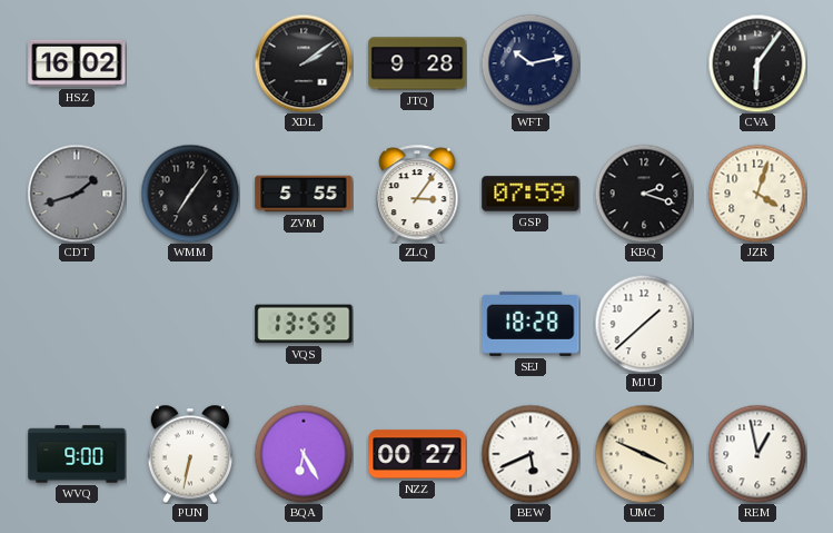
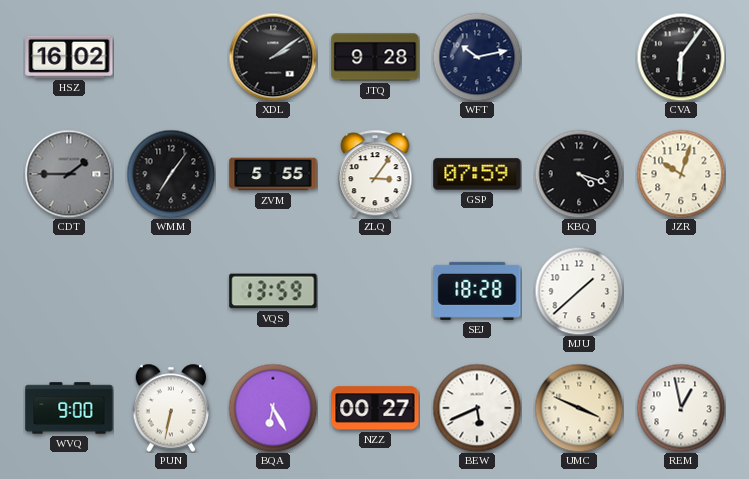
CDT: 1:42 -> 1:45
KBQ: 2:18 -> 4:18
JZR: 4:03 -> 10:03
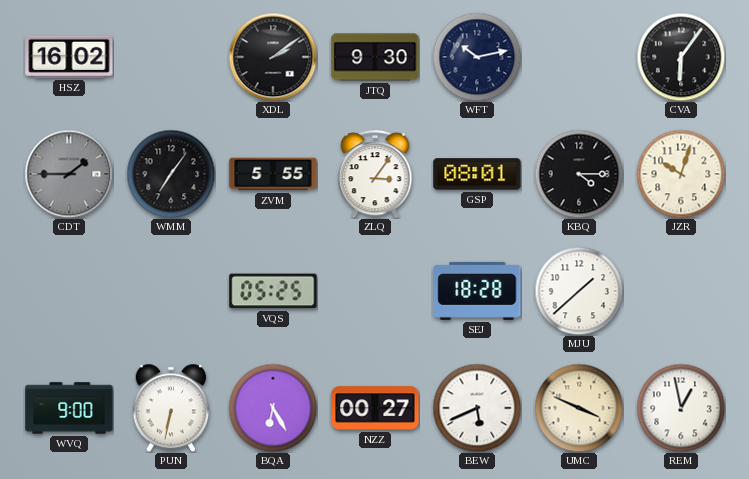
JTQ: 9:28 -> 9:30
GSP: 07:59 -> 08:01
KBQ: 4:18 -> 4:15
VQS: 13:59 -> 05:25
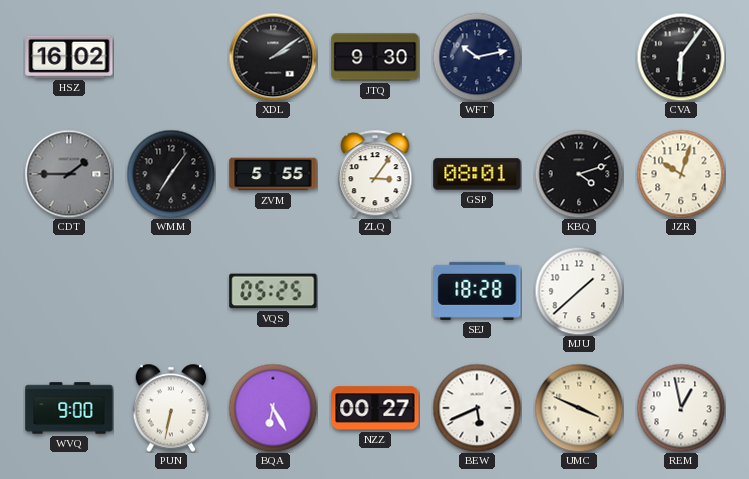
KBQ: 4:15 -> 4:12
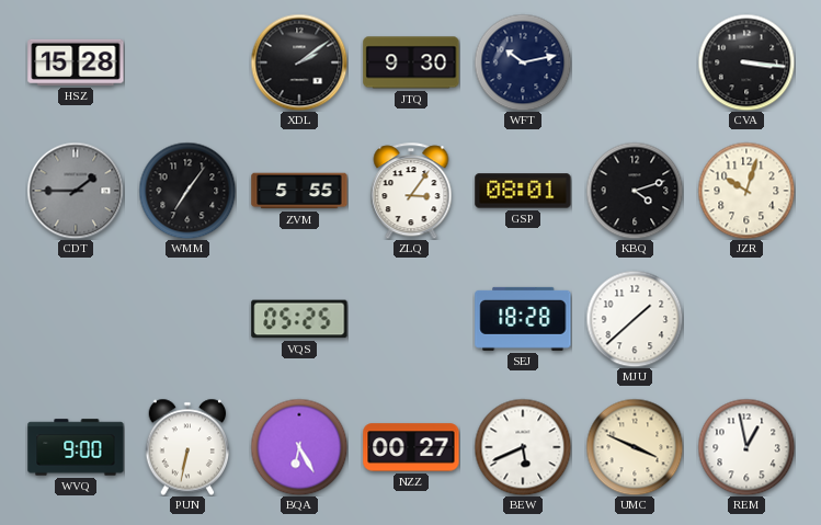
HSZ: 16:02 -> 15:28
CVA: 6:06 -> 3:16
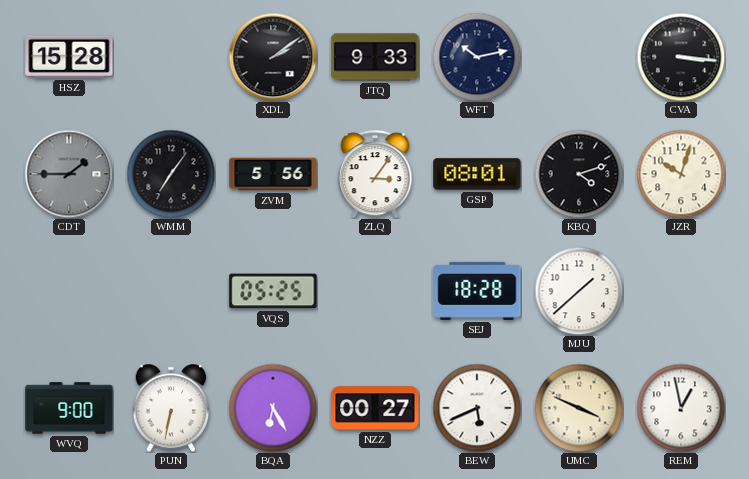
JTQ: 9:30 -> 9:33
ZVM: 5:55 -> 5:56
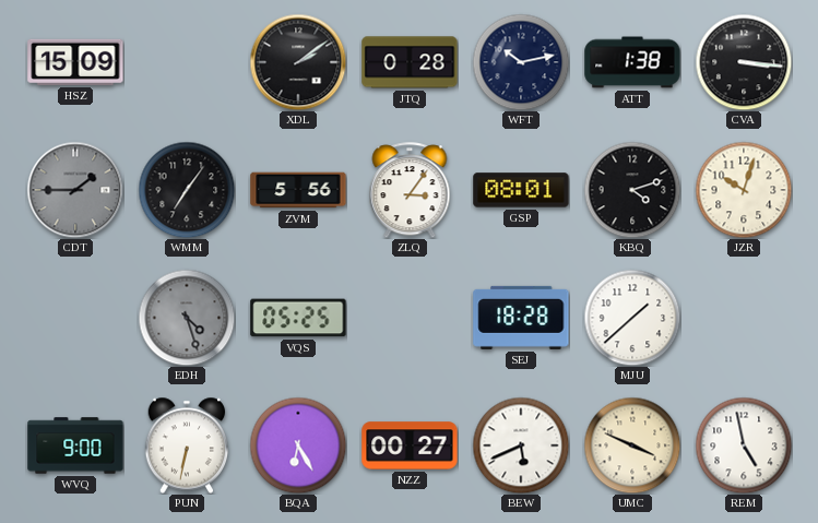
HSZ: 15:28 -> 15:09
JTQ: 9:33 -> 0:28
ATT: none -> 1:38
EDH: none -> 4:27
REM: 12:58 -> 4:58
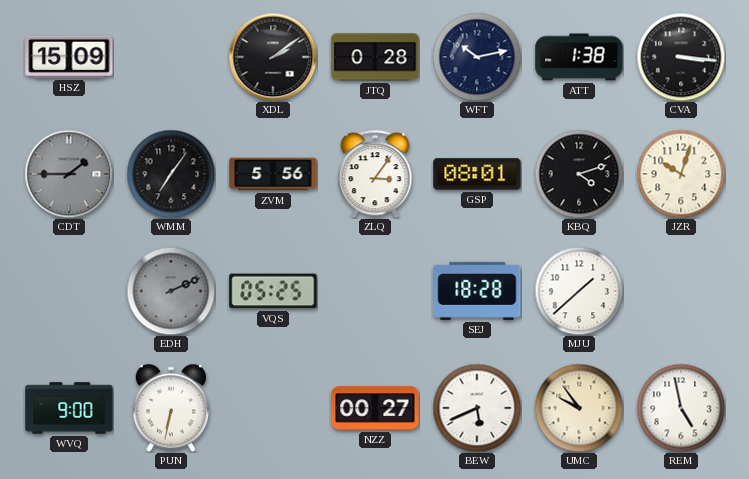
EDH: 4:27 -> 2:11
BQA: 6:25 -> none
UMC: 3:49 -> 9:54
